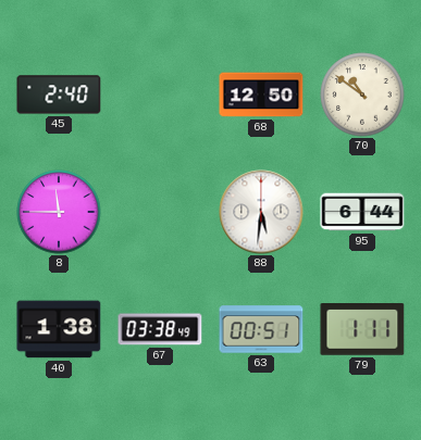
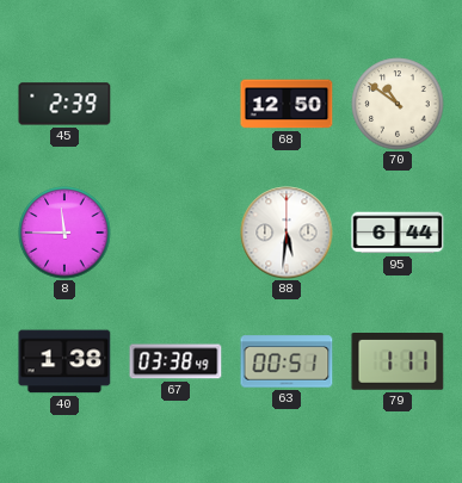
45: 2:40 -> 2:39
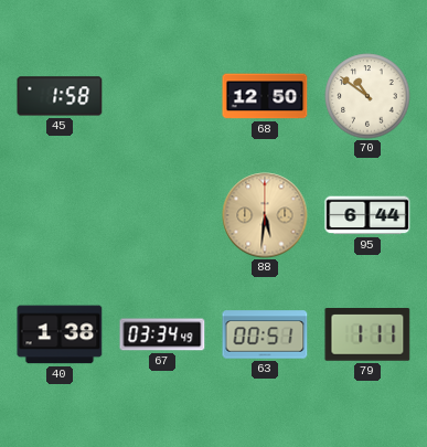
45: 2:39 -> 1:58
8: 11:45 -> none
88 dial: white -> champagne
67: 03:38 -> 03:34
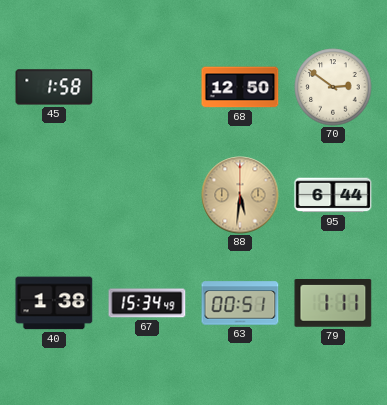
70: 10:51 -> 2:51
67: 03:34 -> 15:34
